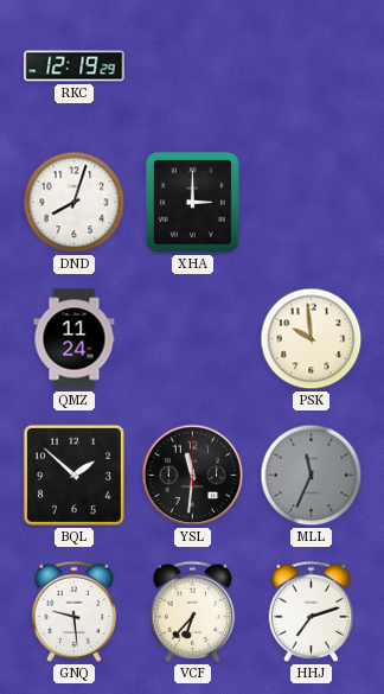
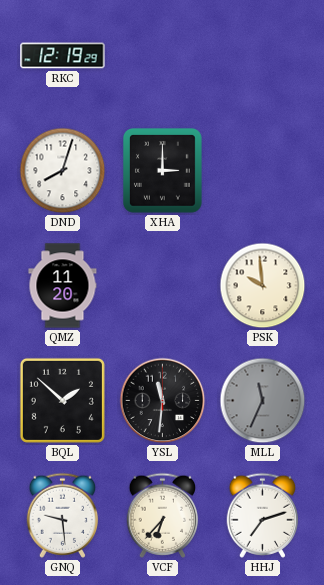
QMZ: 11:24 -> 11:20
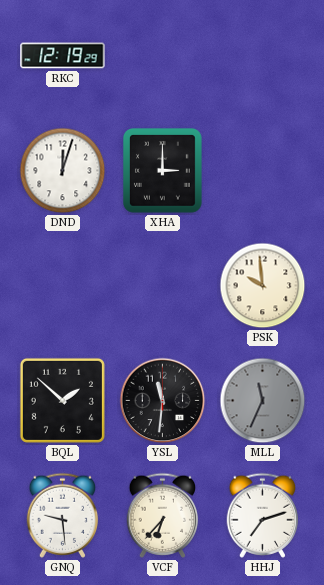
DND: 8:03 -> 12:03
QMZ: 11:20 -> none
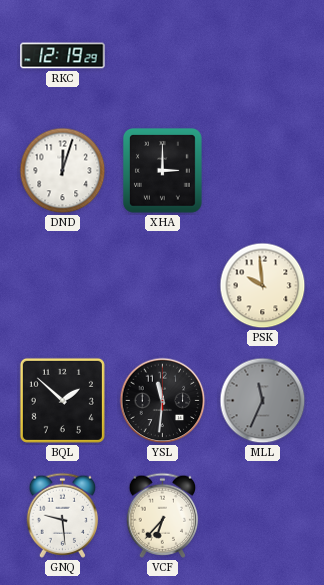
HHJ: 7:12 -> none
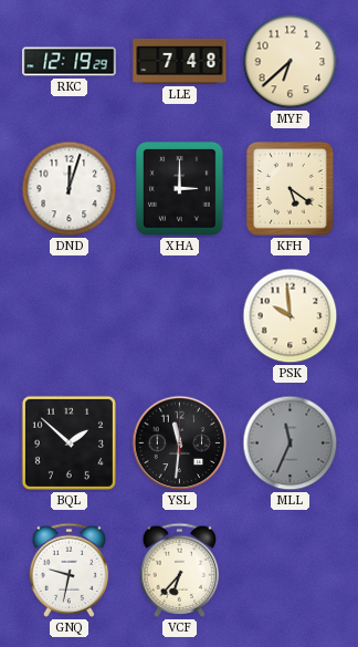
LLE: none -> 7:48
MYF: none -> 6:38
KFH: none -> 5:21
GNQ: 9:29 -> 9:32
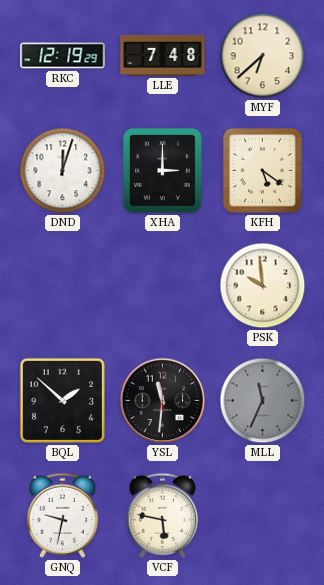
VCF: 6:37 -> 5:47
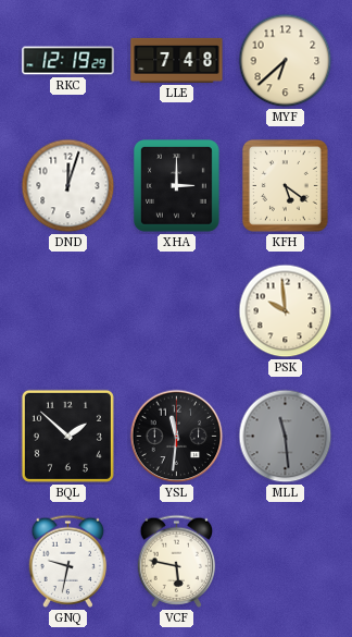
MLL: 11:34 -> 11:29
